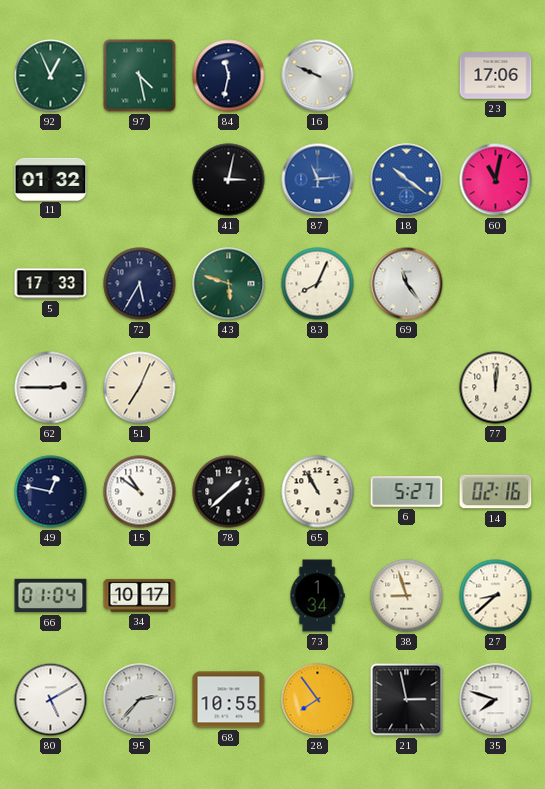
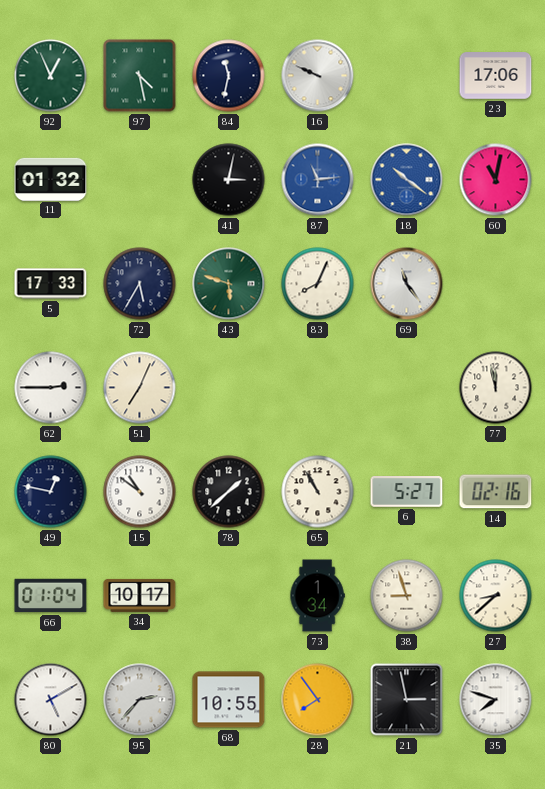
77: 12:01 -> 11:58
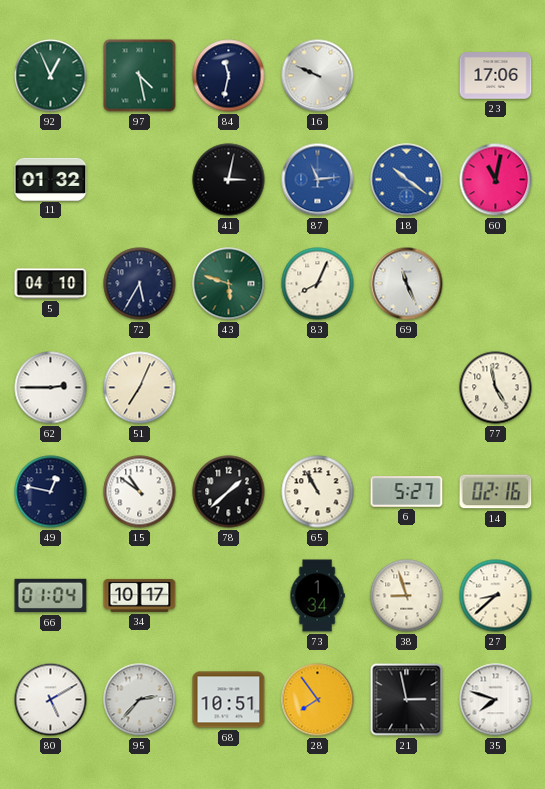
5: 17:33 -> 04:10
69: 11:24 -> 11:26
77: 11:58 -> 4:58
68: 10:55 -> 10:51
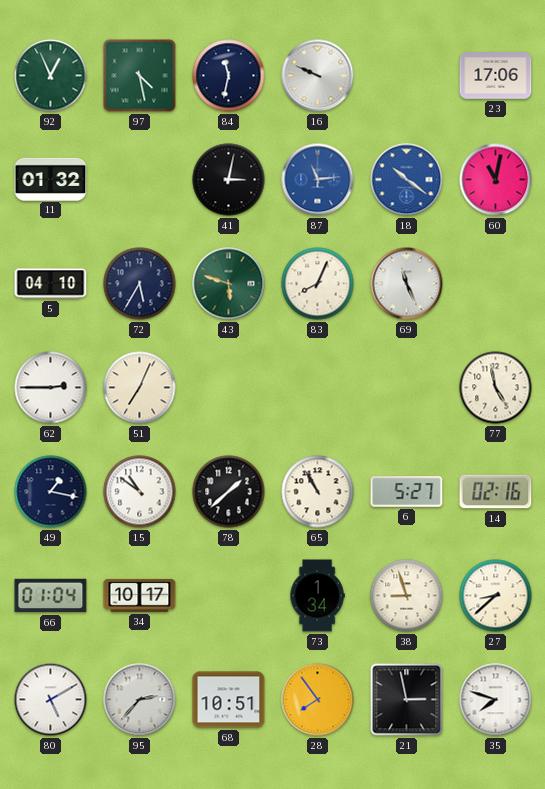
49: 12:47 -> 1:17
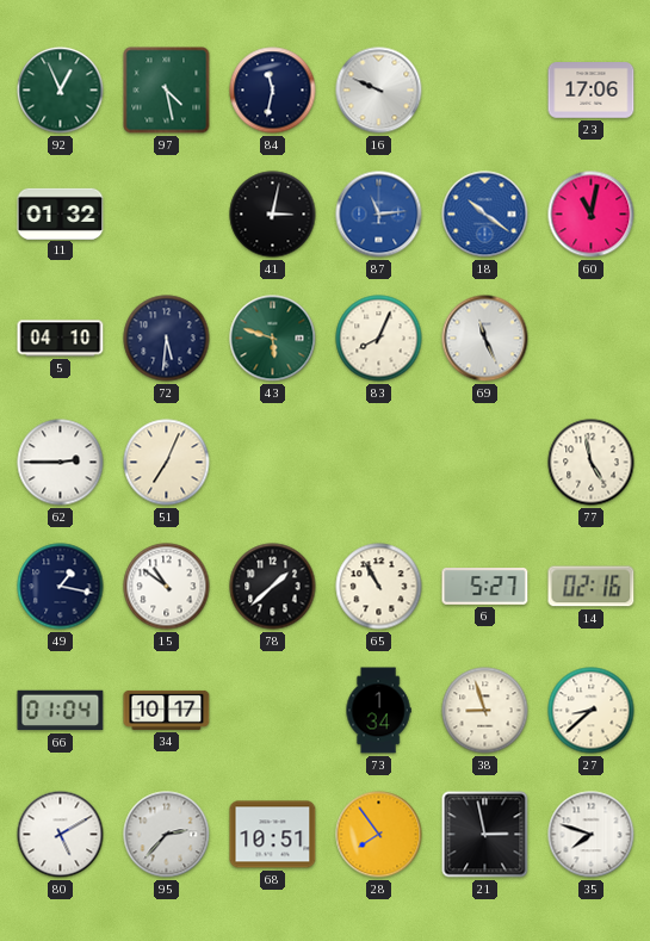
72: 5:35 -> 5:31
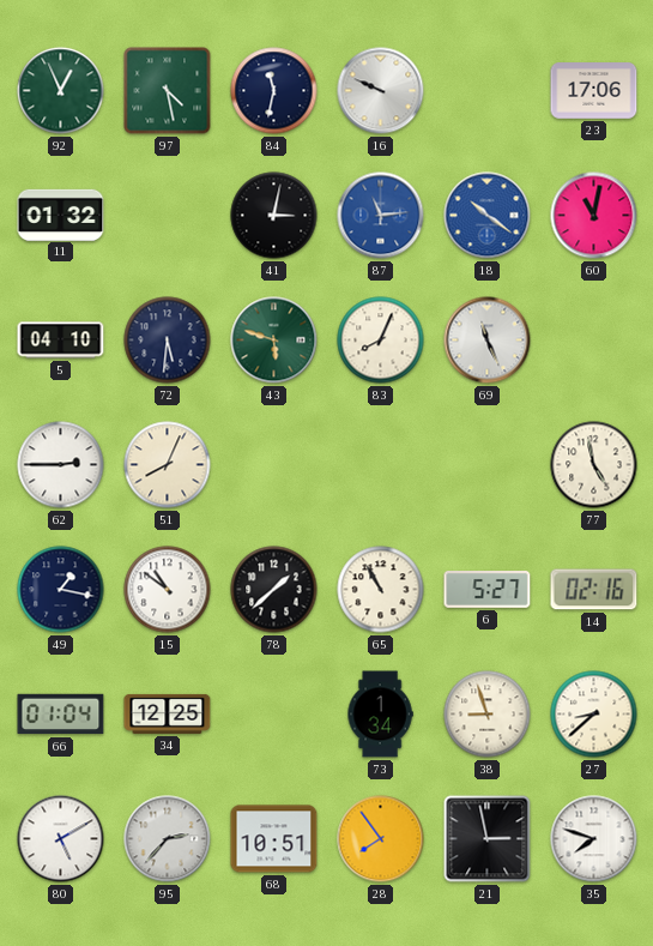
51: 7:04 -> 8:04
34: 10:17 -> 12:25
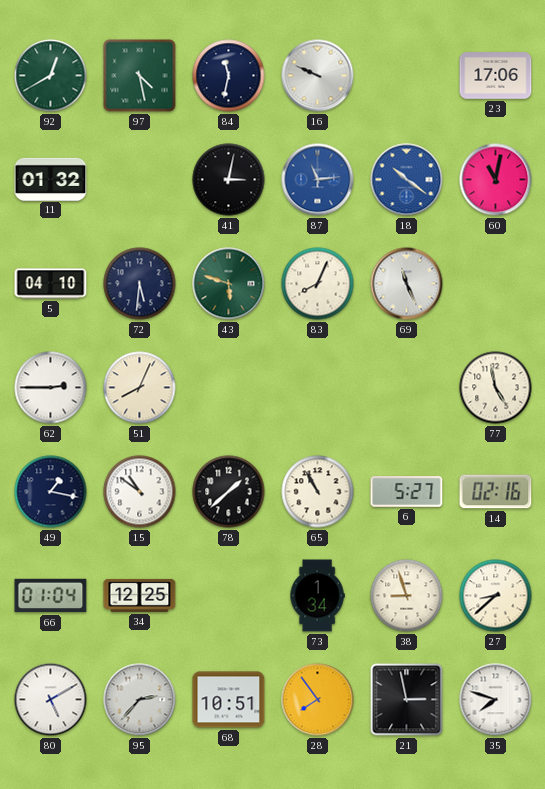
92: 12:56 -> 12:40
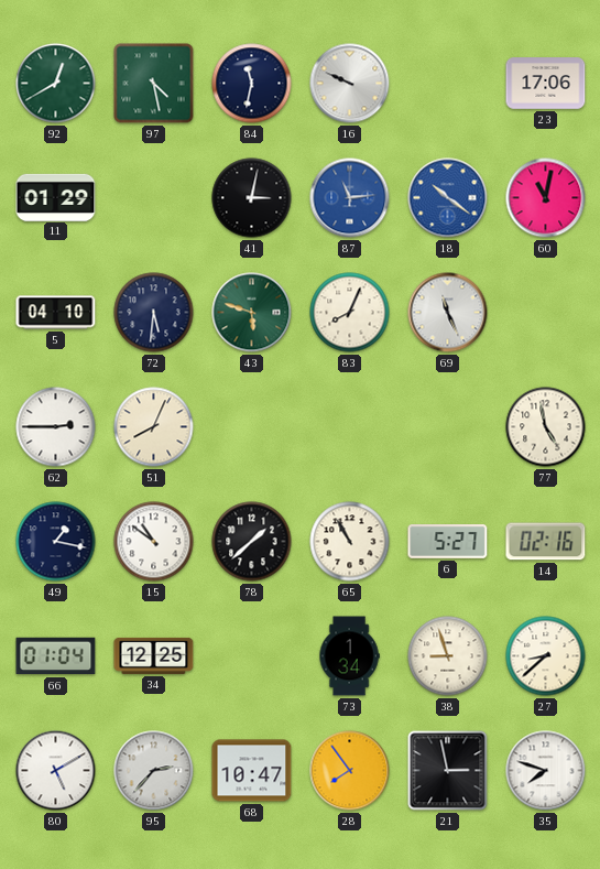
11: 01:32 -> 01:29
68: 10:51 -> 10:47
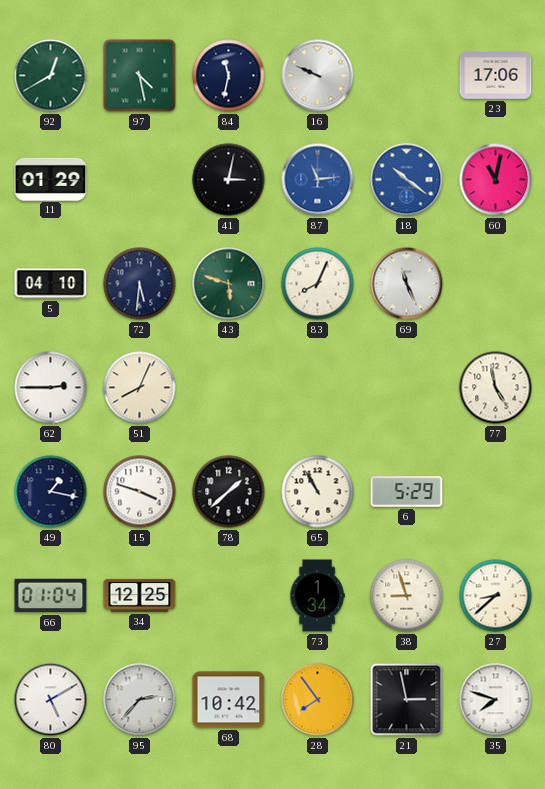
15: 10:51 -> 3:48
6: 5:27 -> 5:29
14: 02:16 -> none
68: 10:47 -> 10:42
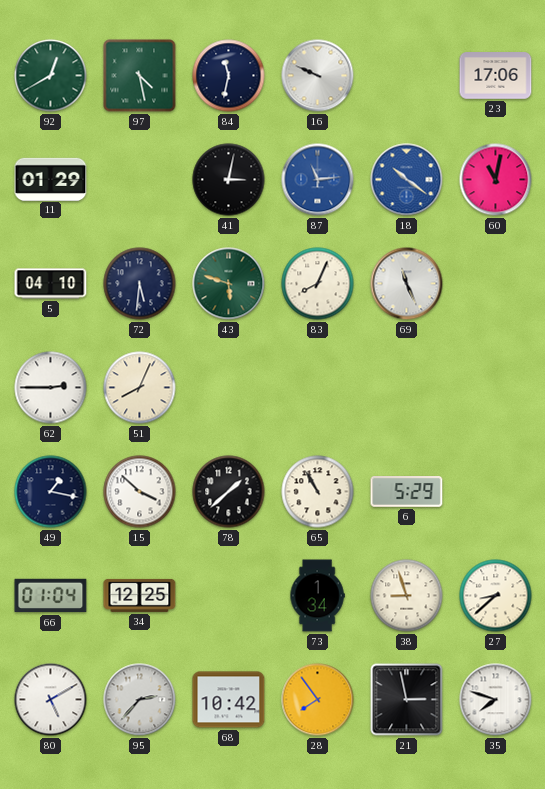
77: 4:58 -> none
15: 3:48 -> 3:52
